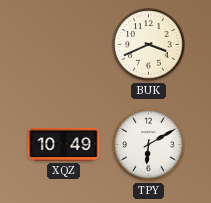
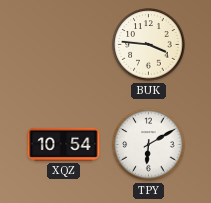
BUK: 3:41 -> 3:46
XQZ: 10:49 -> 10:54
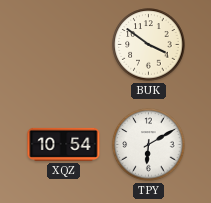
BUK: 3:46 -> 3:51
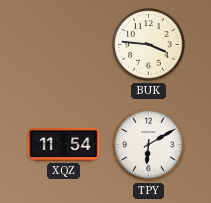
BUK: 3:51 -> 3:46
XQZ: 10:54 -> 11:54
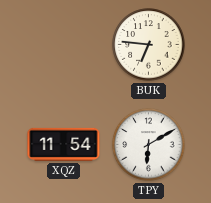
BUK: 3:46 -> 6:46
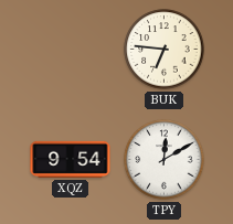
XQZ: 11:54 -> 9:54
TPY: 6:10 -> 12:10
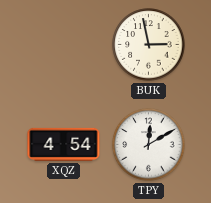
BUK: 6:46 -> 2:58
XQZ: 9:54 -> 4:54
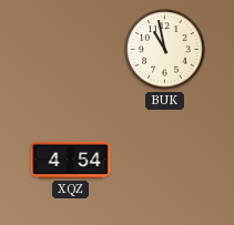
BUK: 2:58 -> 10:58
TPY: 12:10 -> none
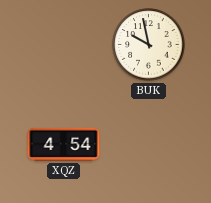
BUK: 10:58 -> 9:58
